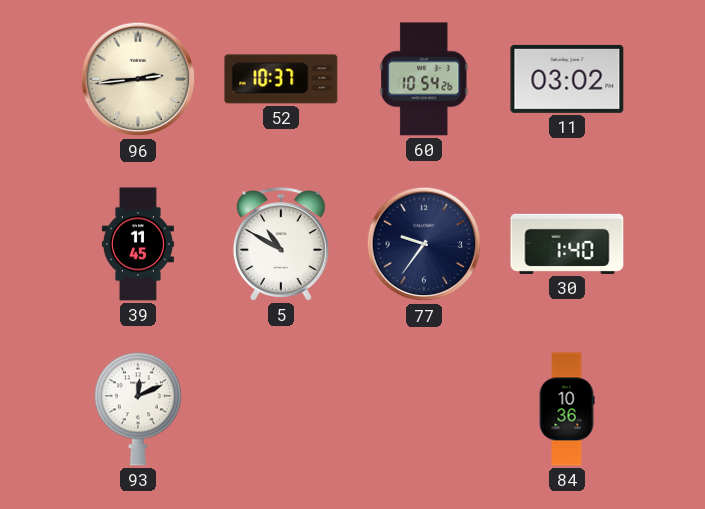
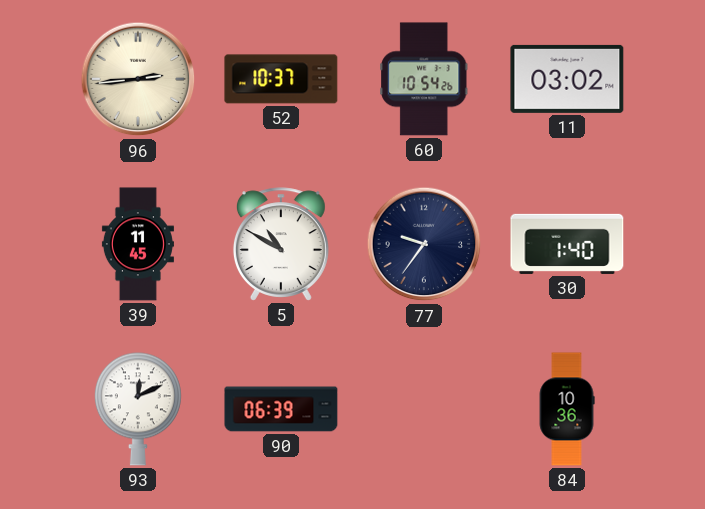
90: none -> 06:39
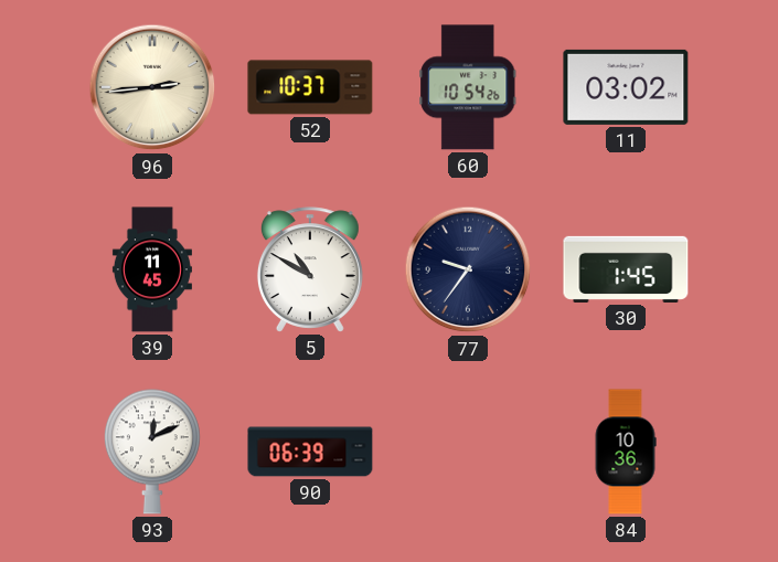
30: 1:40 -> 1:45
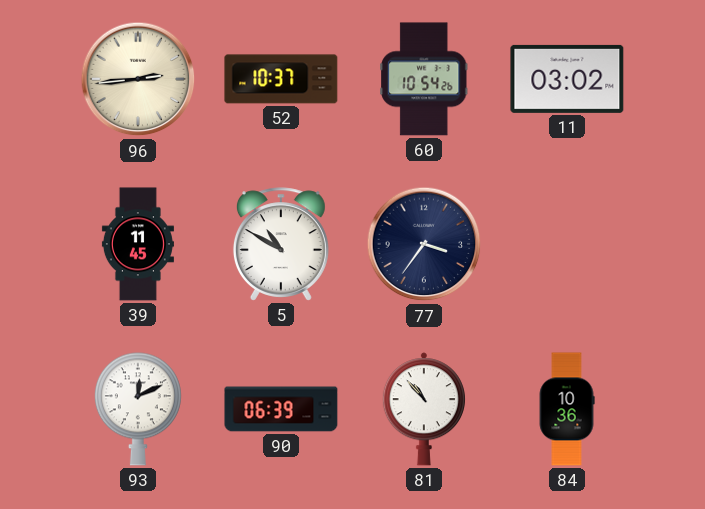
77: 9:36 -> 3:36
30: 1:45 -> none
81: none -> 10:53
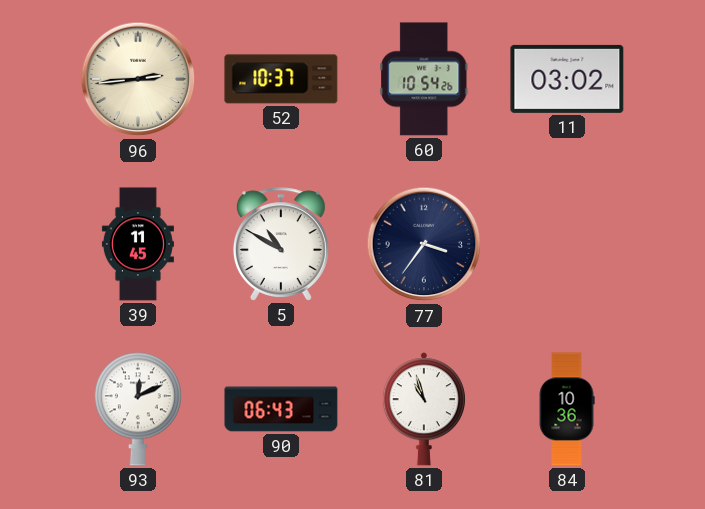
90: 06:39 -> 06:43
81: 10:53 -> 10:57
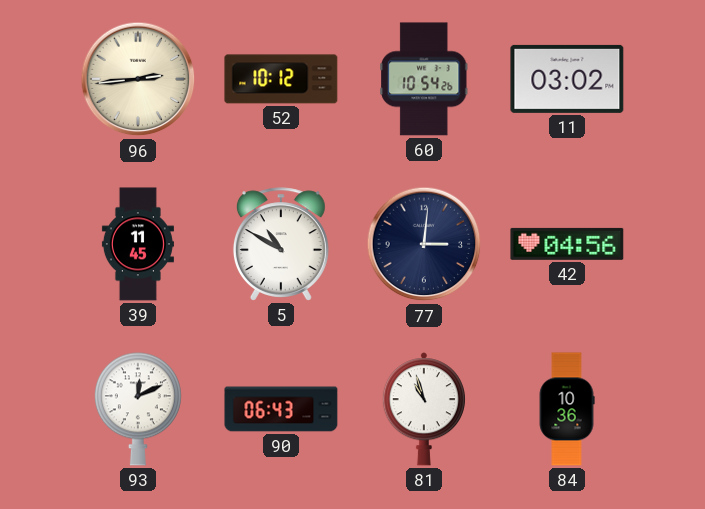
52: 10:37 -> 10:12
77: 3:36 -> 3:01
42: none -> 04:56
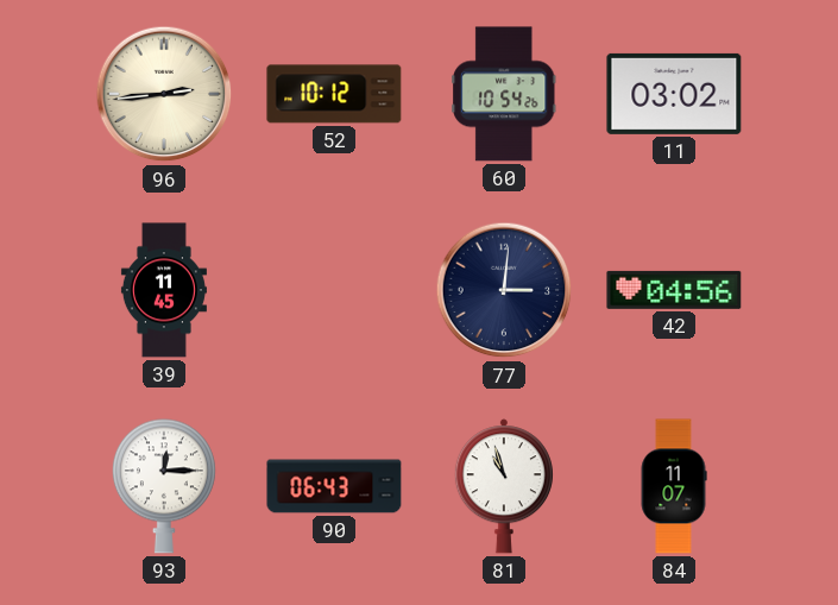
5: 10:50 -> none
93: 12:11 -> 12:15
84: 10:36 -> 11:07
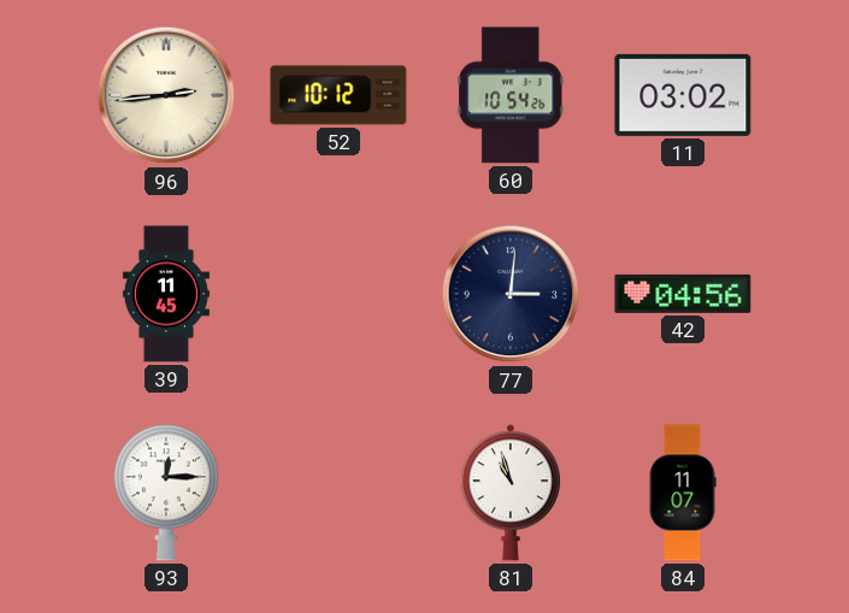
90: 06:43 -> none
